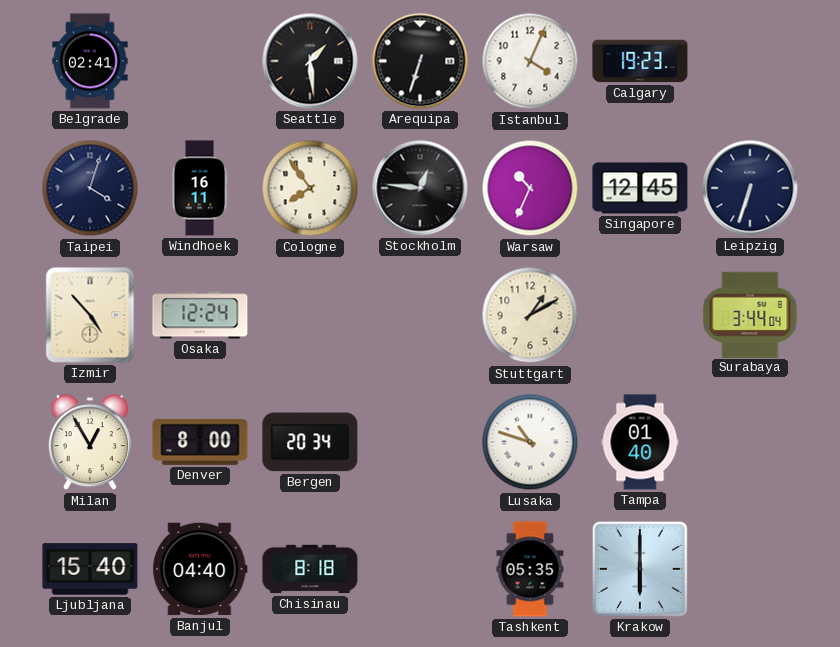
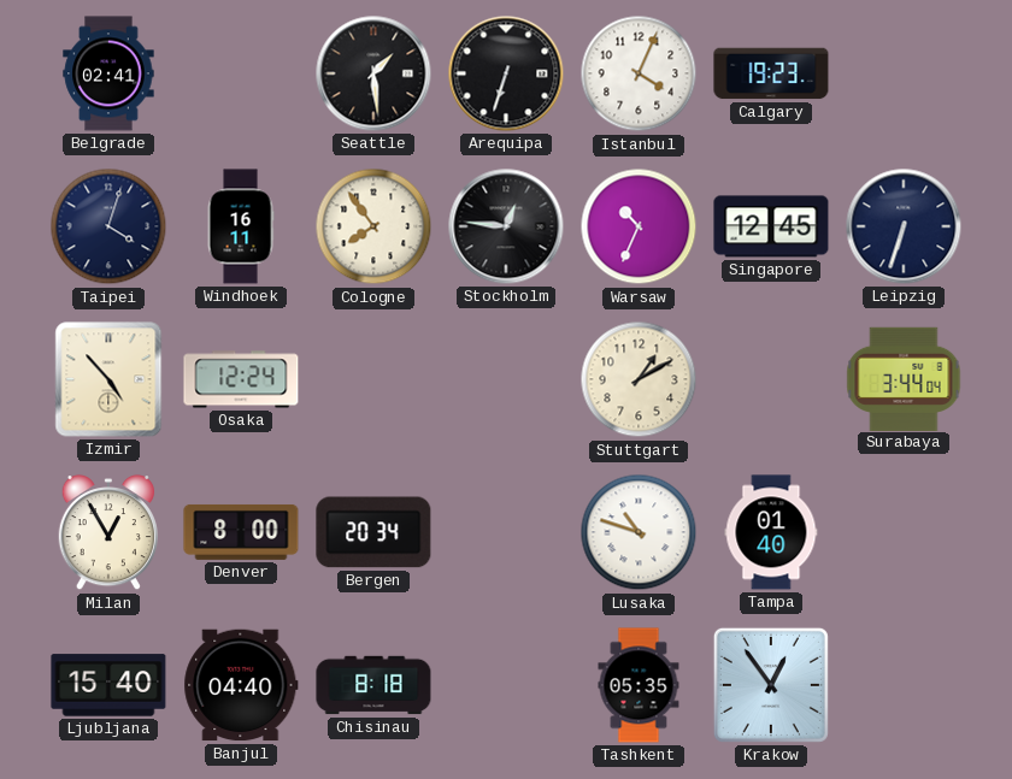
Krakow: 6:00 -> 12:54
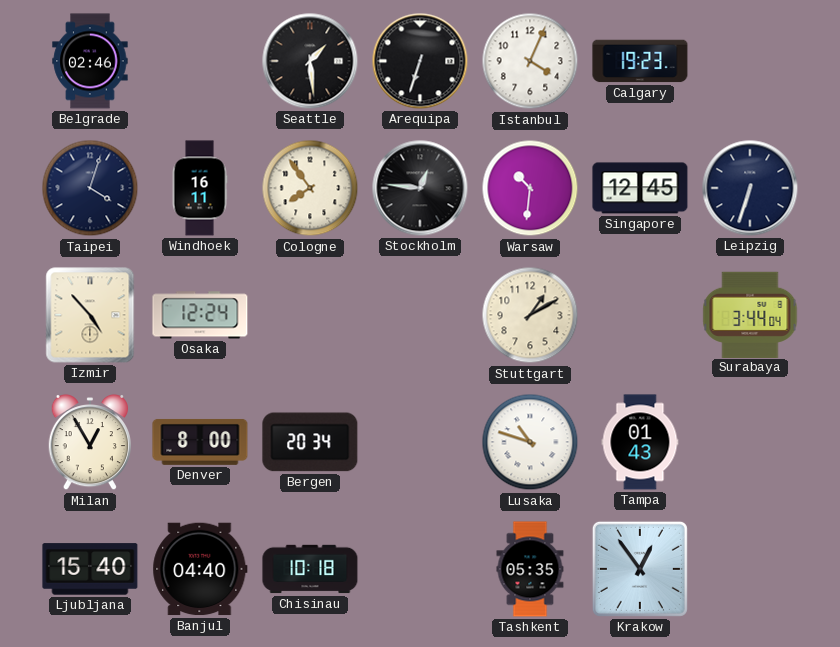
Belgrade: 02:41 -> 02:46
Warsaw: 10:34 -> 10:31
Tampa: 01:40 -> 01:43
Chisinau: 8:18 -> 10:18
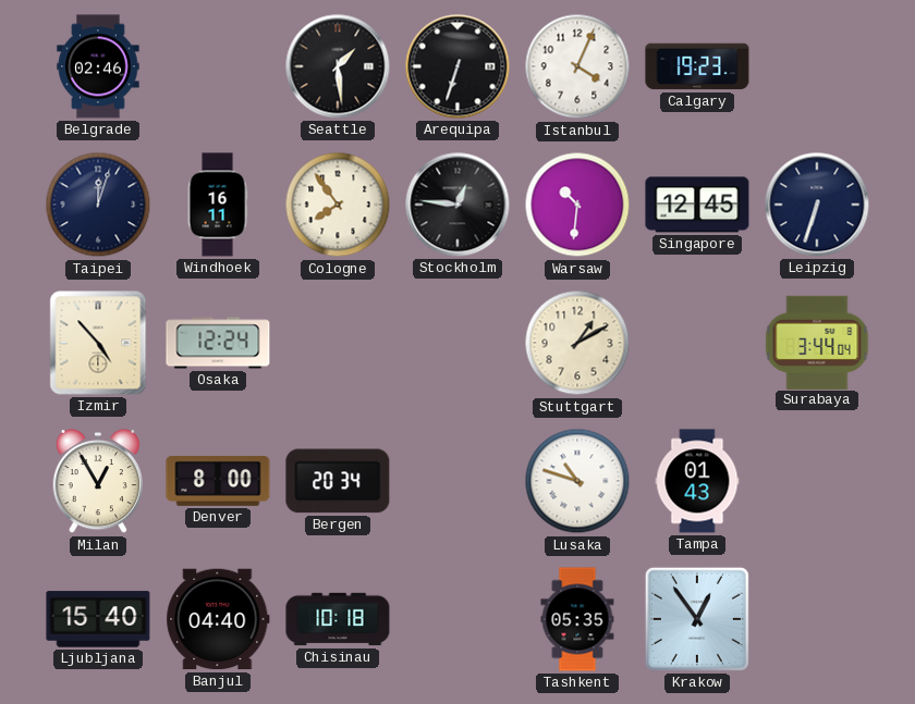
Taipei: 4:03 -> 12:03
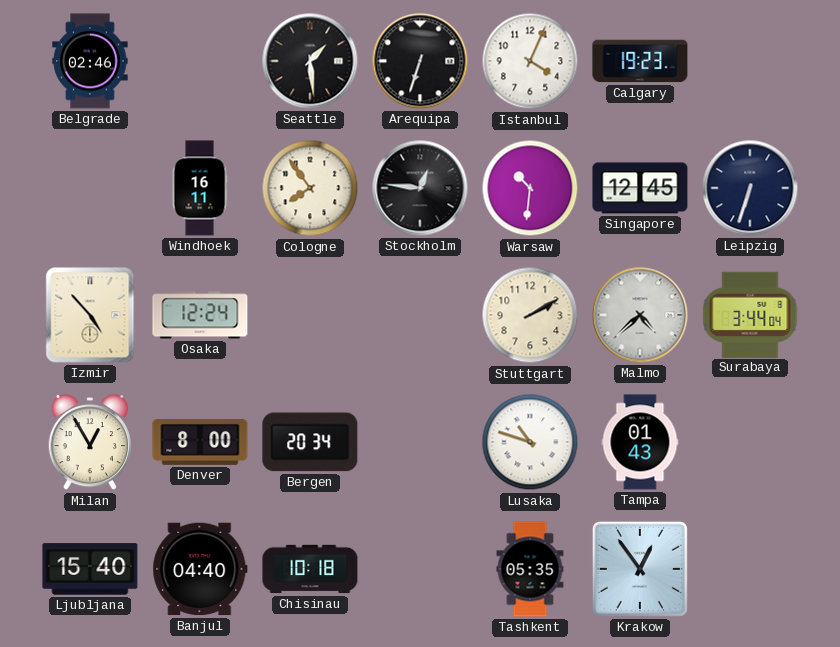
Taipei: 12:03 -> none
Stuttgart: 1:10 -> 2:10
Malmo: none -> 4:38
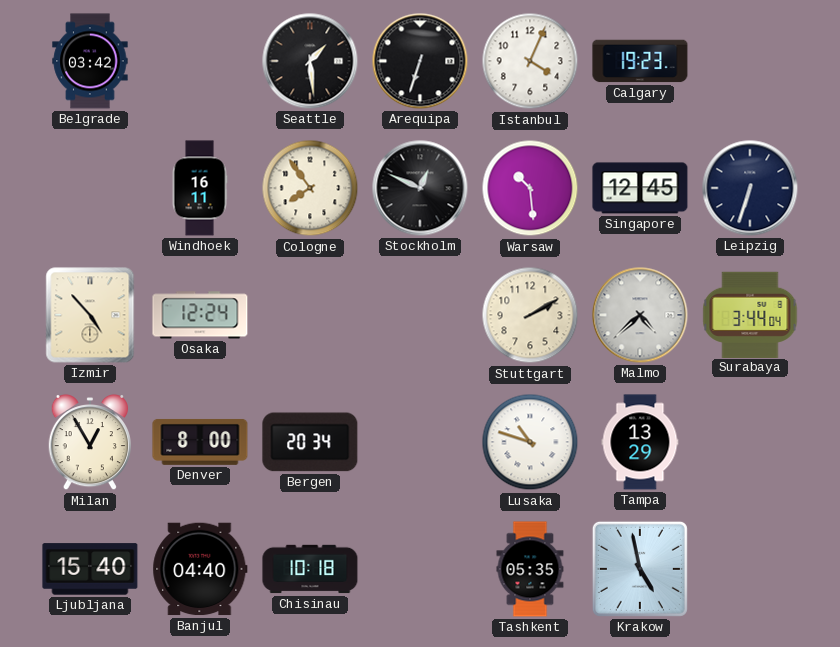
Belgrade: 02:46 -> 03:42
Stockholm: 12:46 -> 12:49
Warsaw: 10:31 -> 10:29
Tampa: 01:43 -> 13:29
Krakow: 12:54 -> 4:58
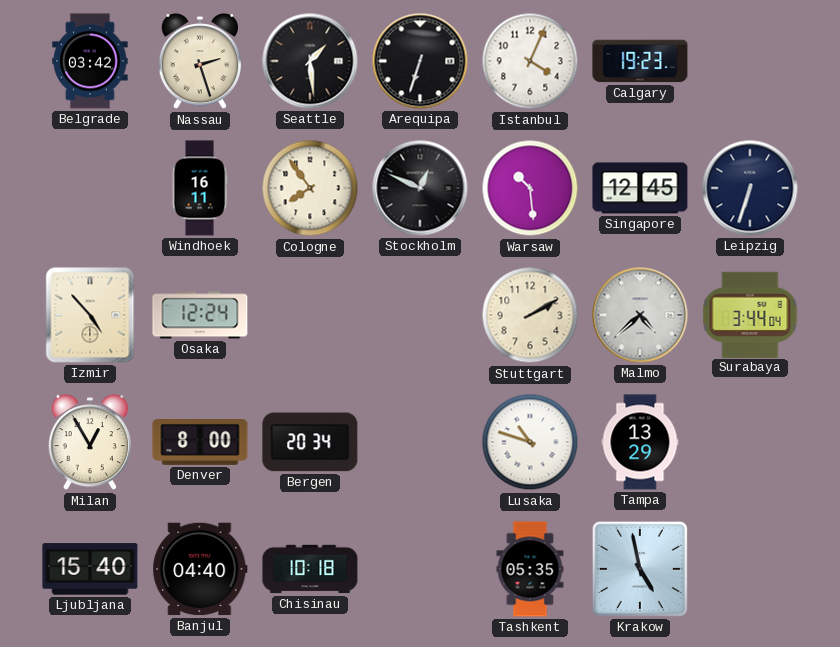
Nassau: none -> 2:27
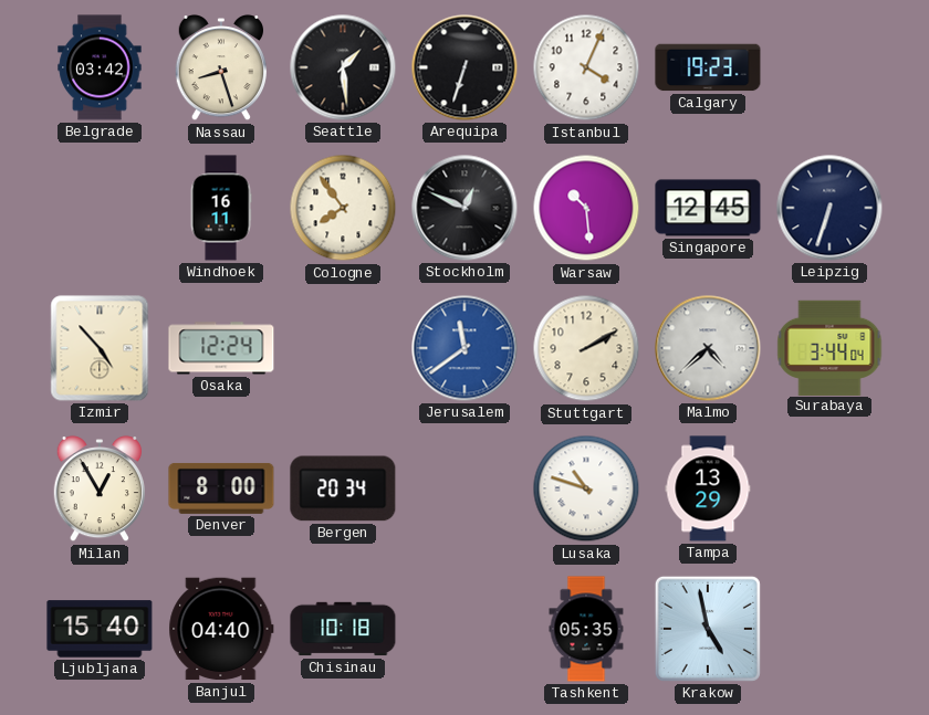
Nassau: 2:27 -> 8:27
Jerusalem: none -> 11:39
